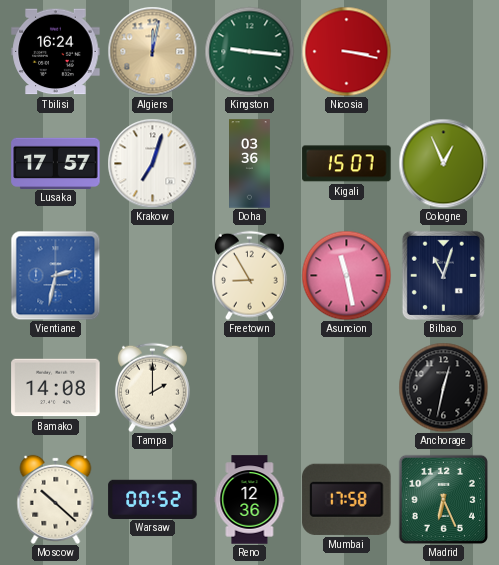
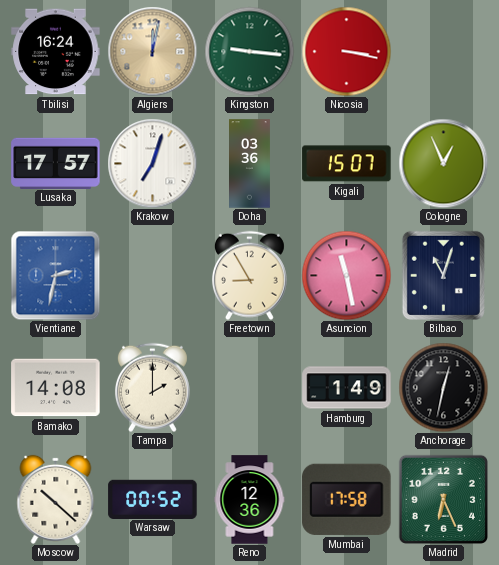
Hamburg: none -> 1:49
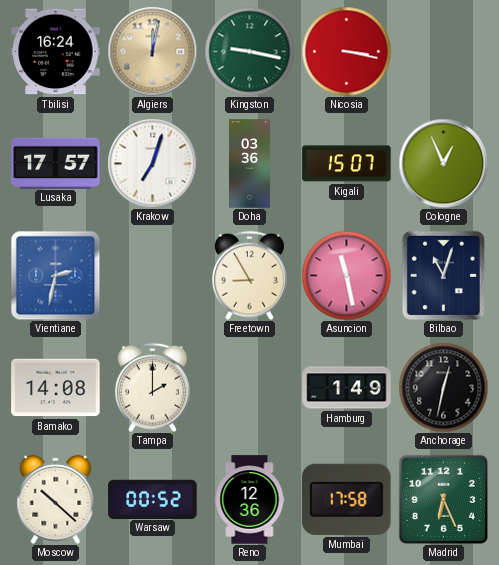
Kingston: 9:16 -> 9:17
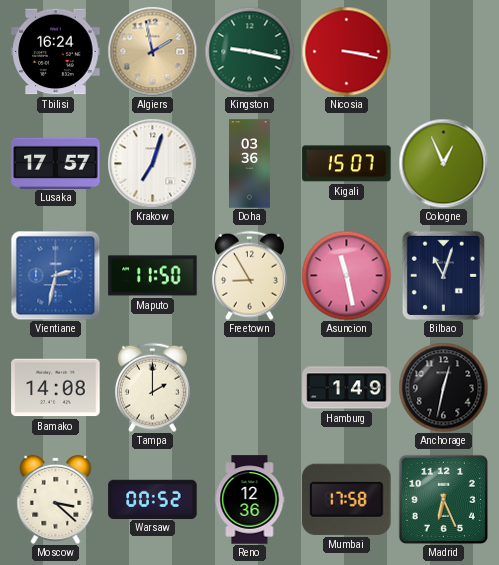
Algiers: 12:02 -> 1:58
Maputo: none -> 11:50
Moscow: 10:22 -> 3:22
